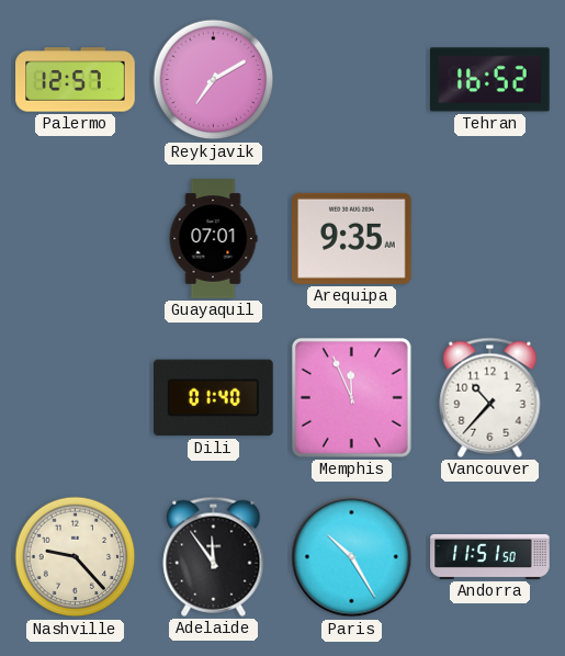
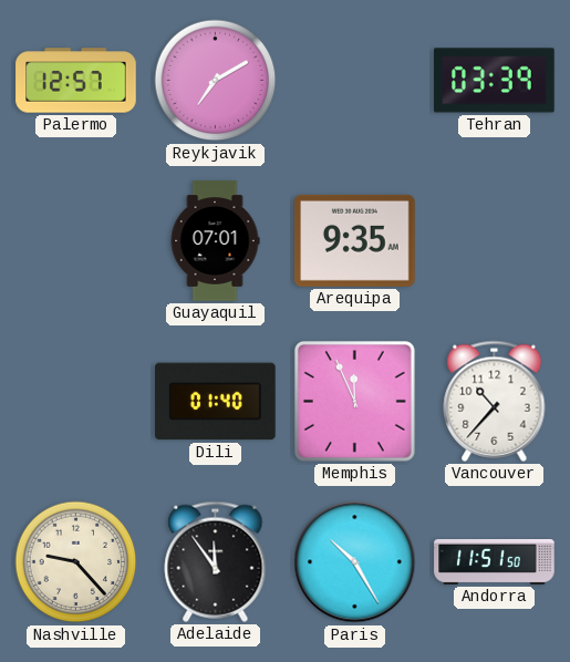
Tehran: 16:52 -> 03:39
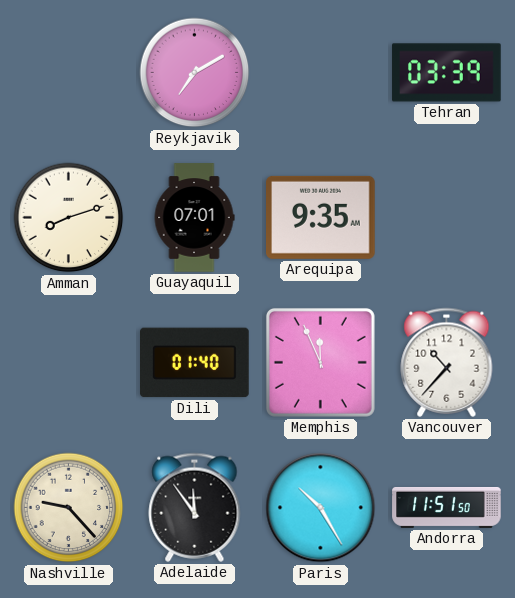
Palermo: 12:57 -> none
Amman: none -> 8:12
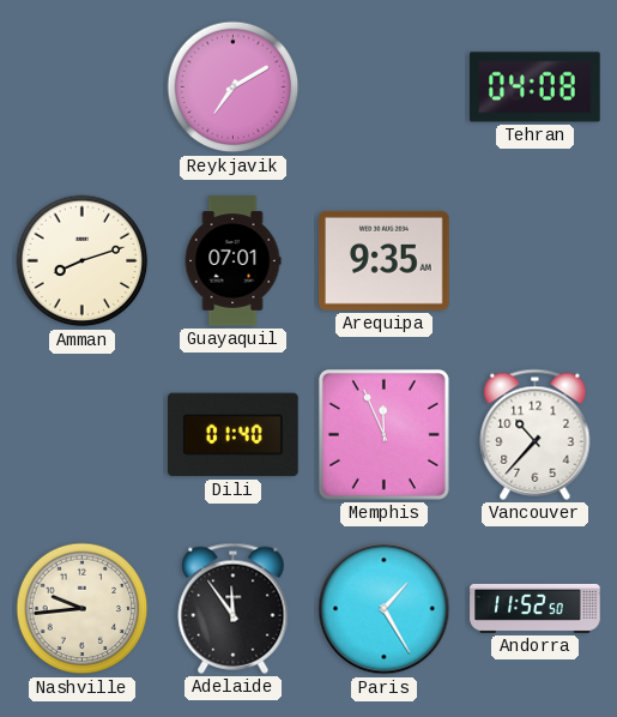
Tehran: 03:39 -> 04:08
Nashville: 9:23 -> 9:44
Paris: 10:25 -> 1:25
Andorra: 11:51 -> 11:52
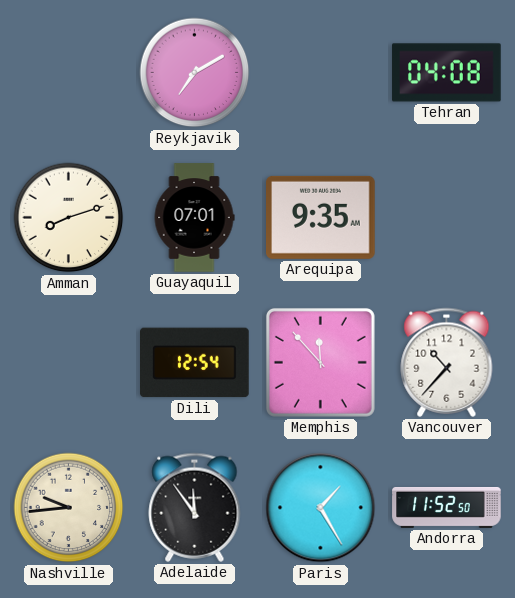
Dili: 01:40 -> 12:54
Memphis: 11:56 -> 11:53
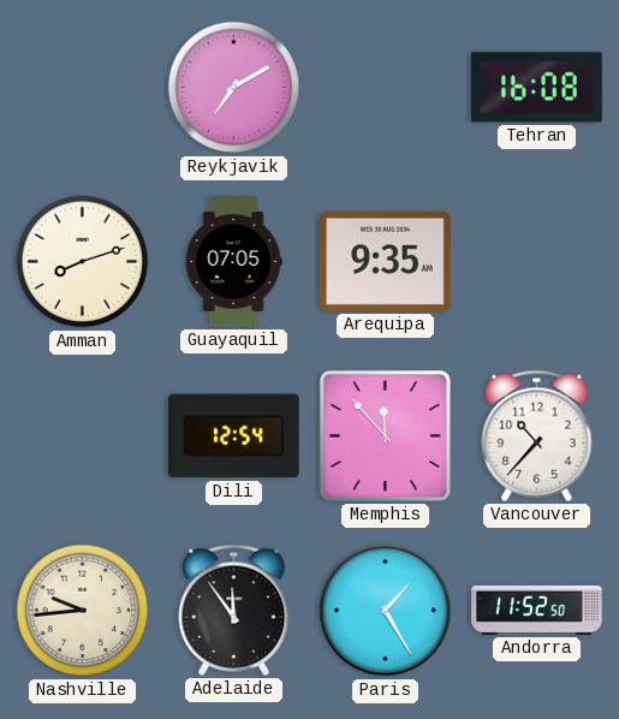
Tehran: 04:08 -> 16:08
Guayaquil: 07:01 -> 07:05
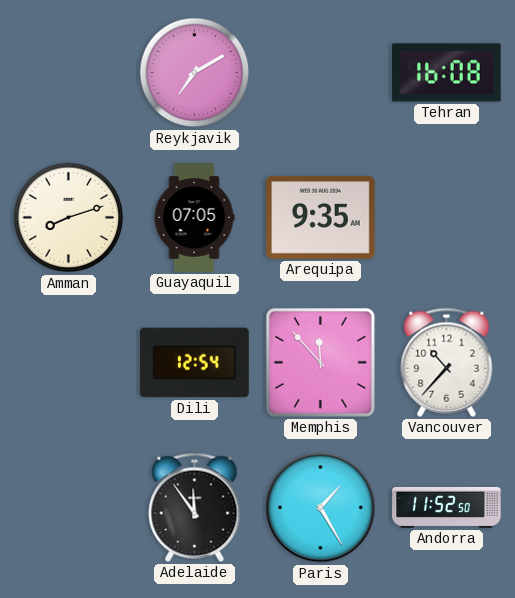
Nashville: 9:44 -> none
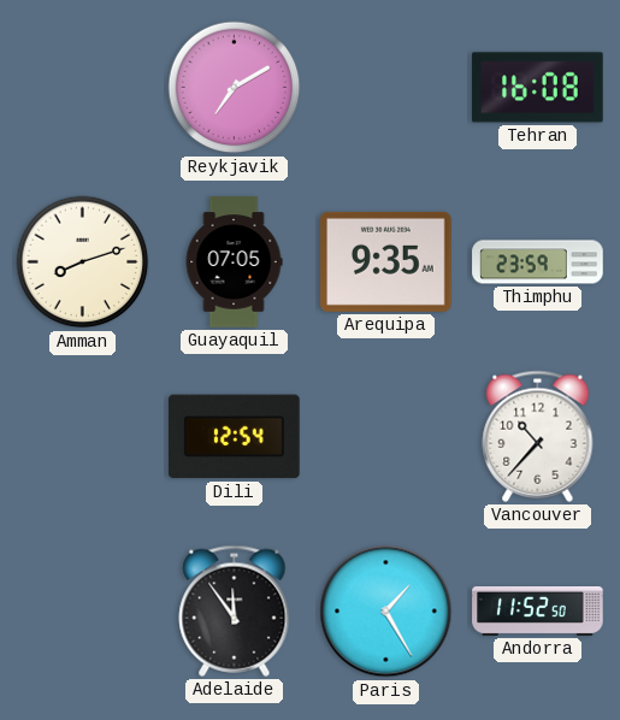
Thimphu: none -> 23:59
Memphis: 11:53 -> none
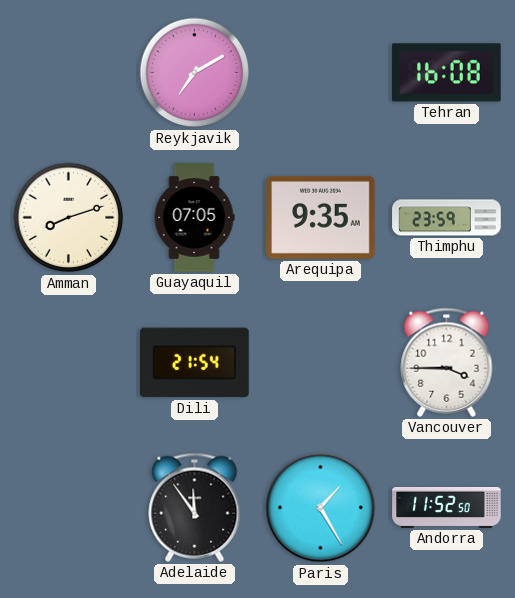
Dili: 12:54 -> 21:54
Vancouver: 10:37 -> 3:45
